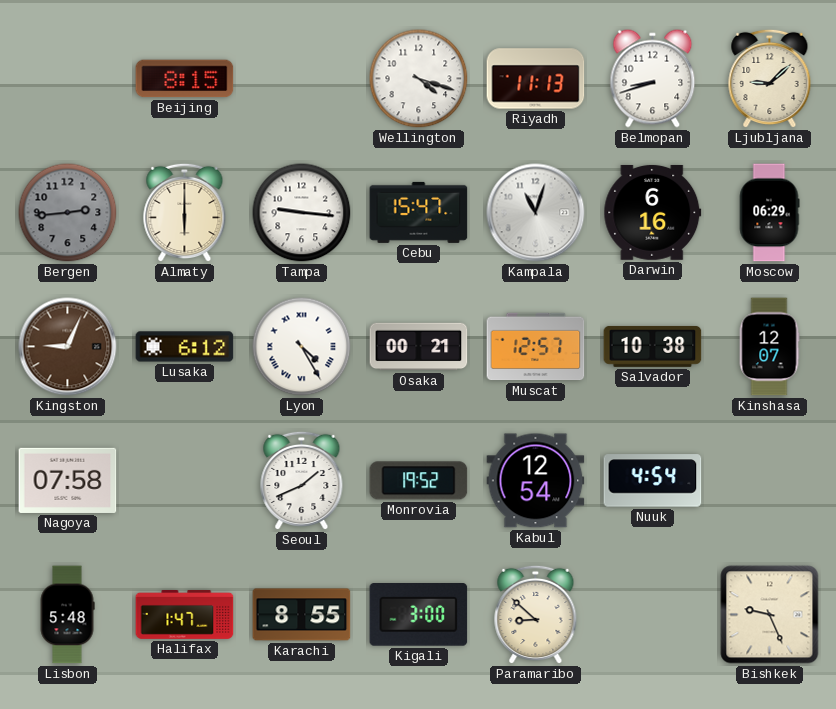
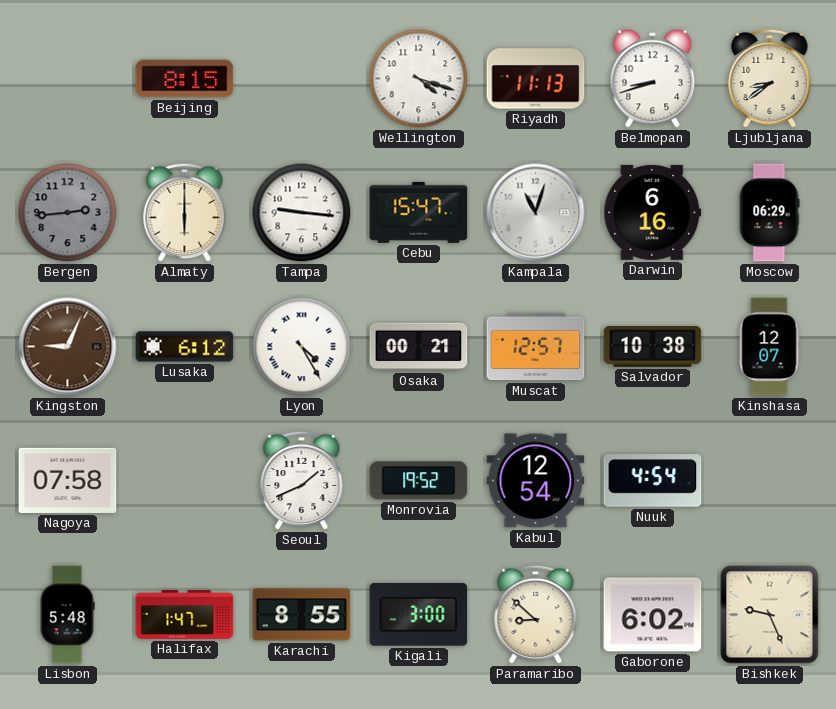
Ljubljana: 9:08 -> 8:39
Gaborone: none -> 6:02
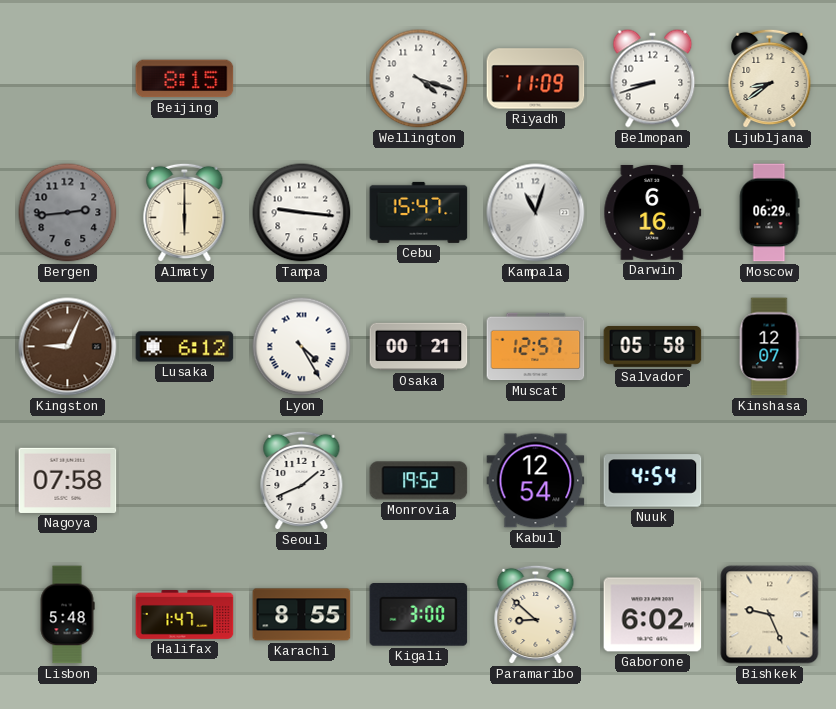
Riyadh: 11:13 -> 11:09
Salvador: 10:38 -> 05:58
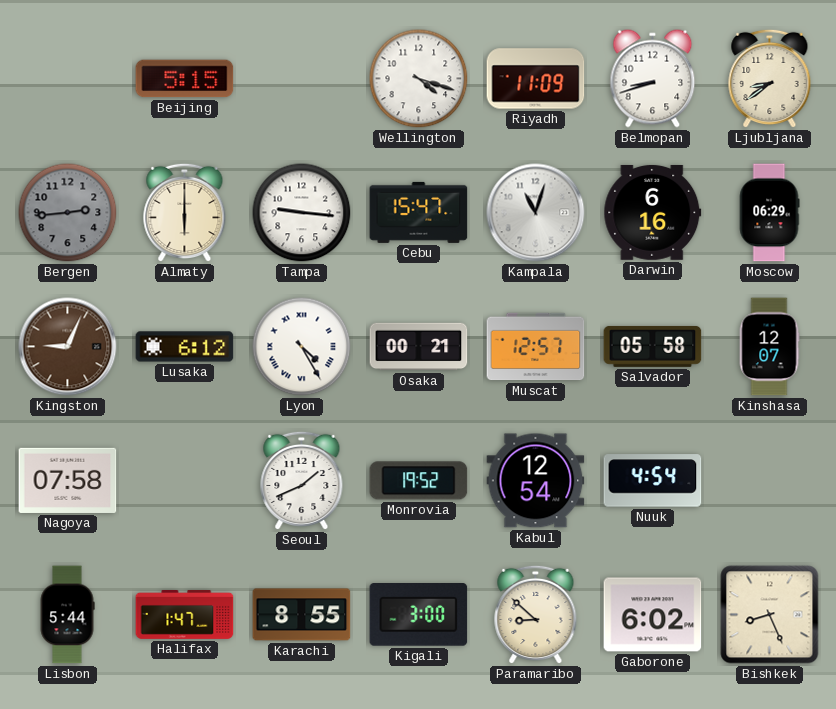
Beijing: 8:15 -> 5:15
Lisbon: 5:48 -> 5:44
Bishkek: 9:26 -> 8:26
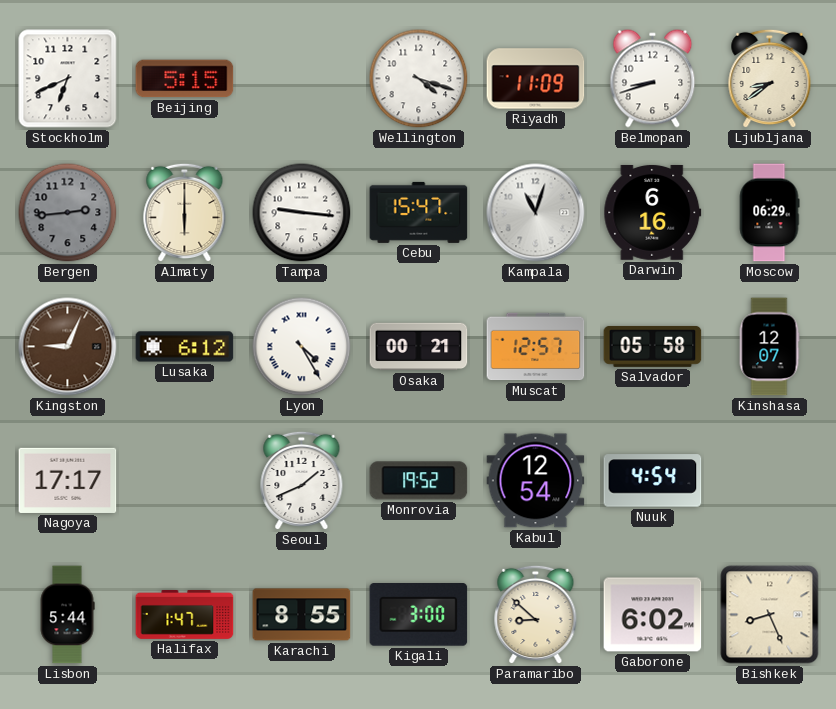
Stockholm: none -> 6:41
Nagoya: 07:58 -> 17:17
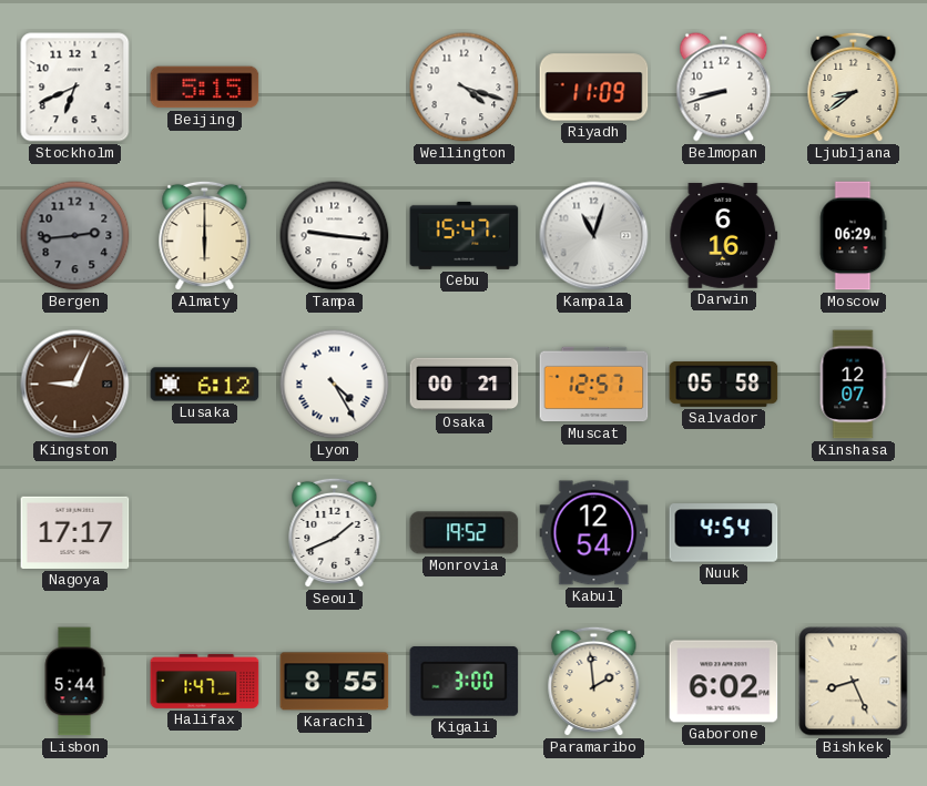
Paramaribo: 8:52 -> 1:59
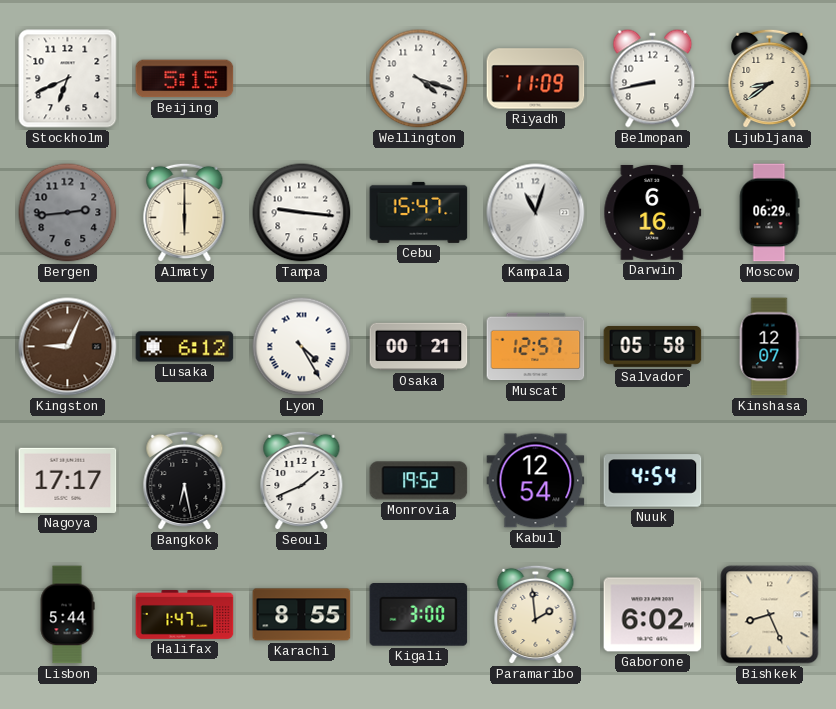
Belmopan: 8:42 -> 8:43
Bangkok: none -> 6:28
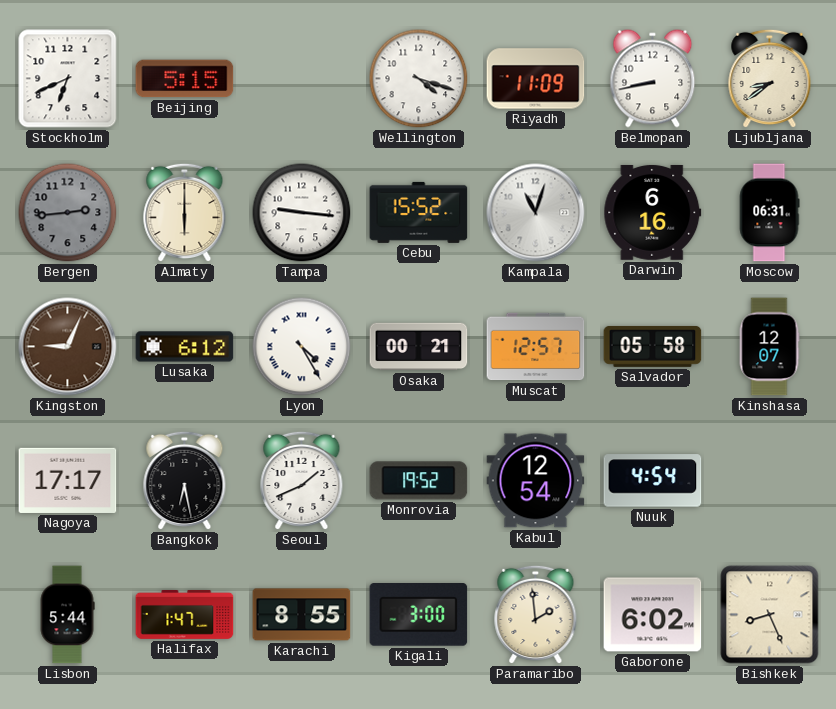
Cebu: 15:47 -> 15:52
Moscow: 06:29 -> 06:31
